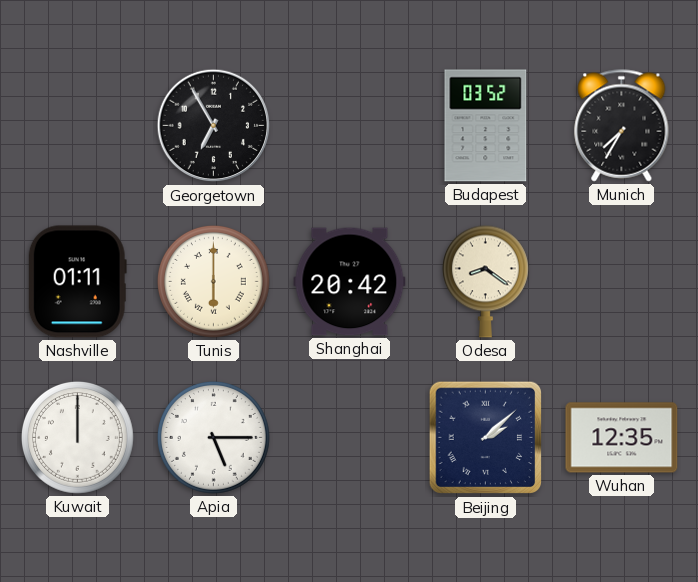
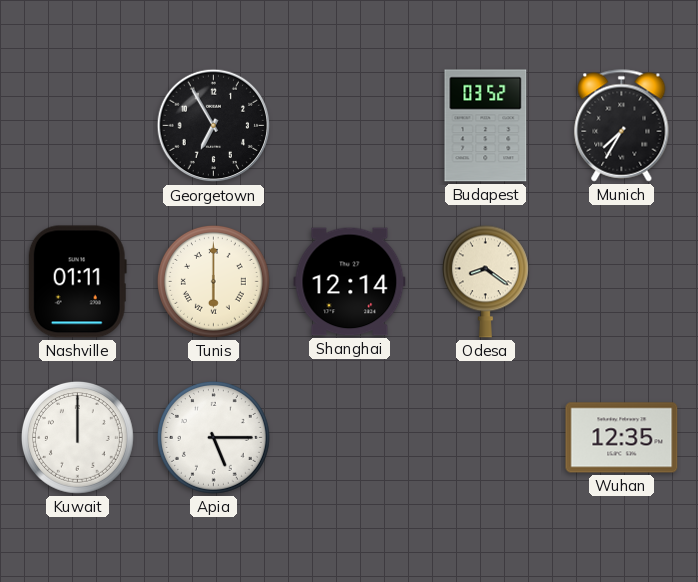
Shanghai: 20:42 -> 12:14
Beijing: 2:08 -> none
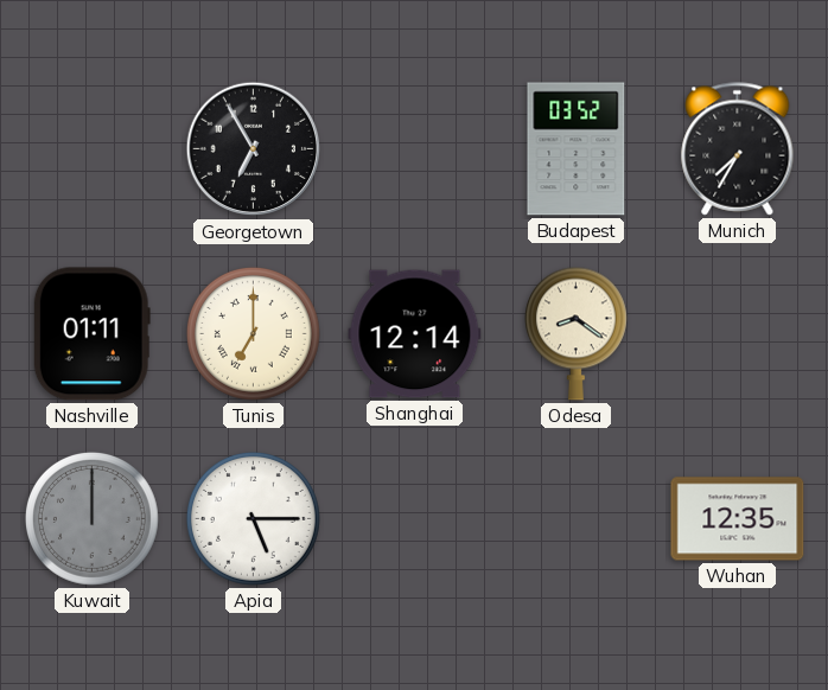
Tunis: 6:00 -> 7:00
Kuwait dial: white -> grey
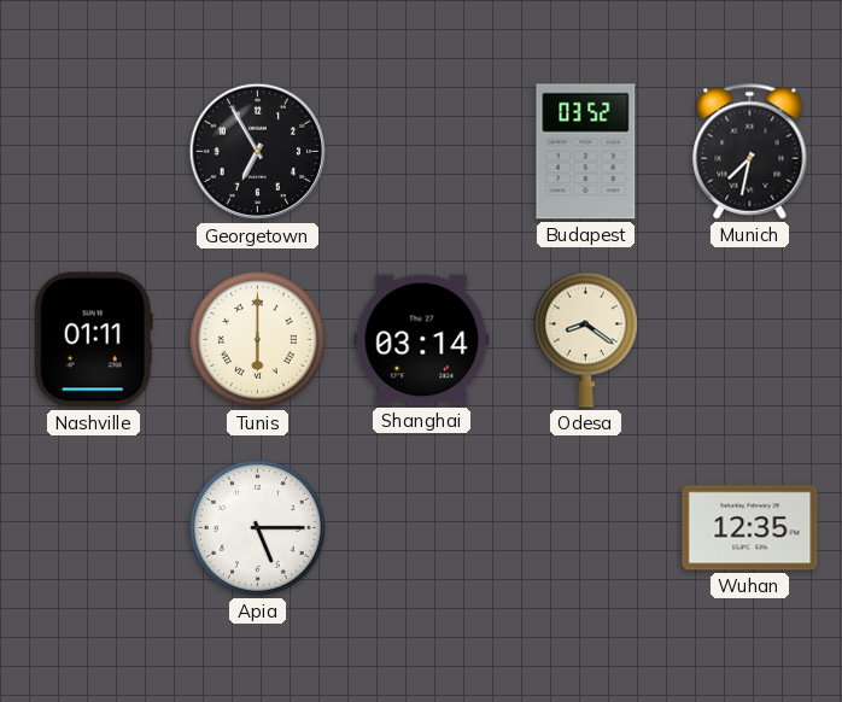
Munich: 7:35 -> 7:32
Tunis: 7:00 -> 6:00
Shanghai: 12:14 -> 03:14
Kuwait: 12:00 -> none
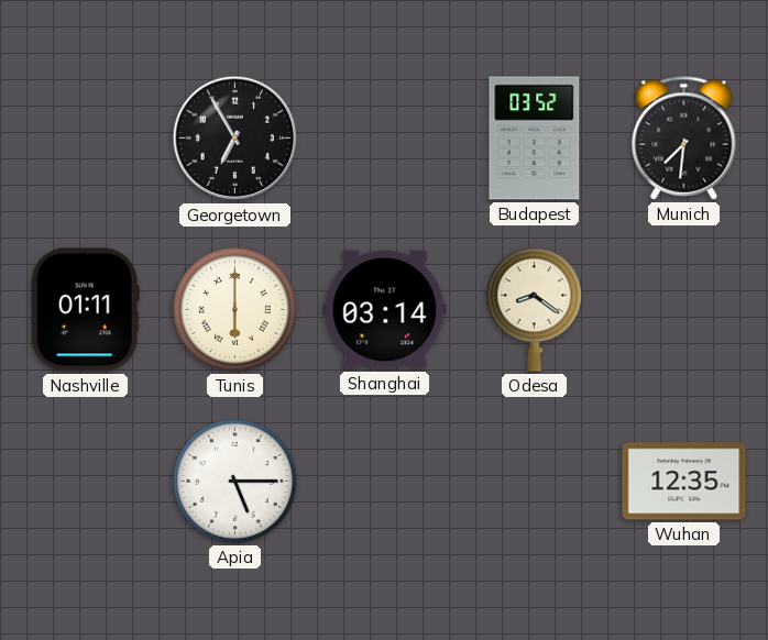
Munich: 7:32 -> 7:31
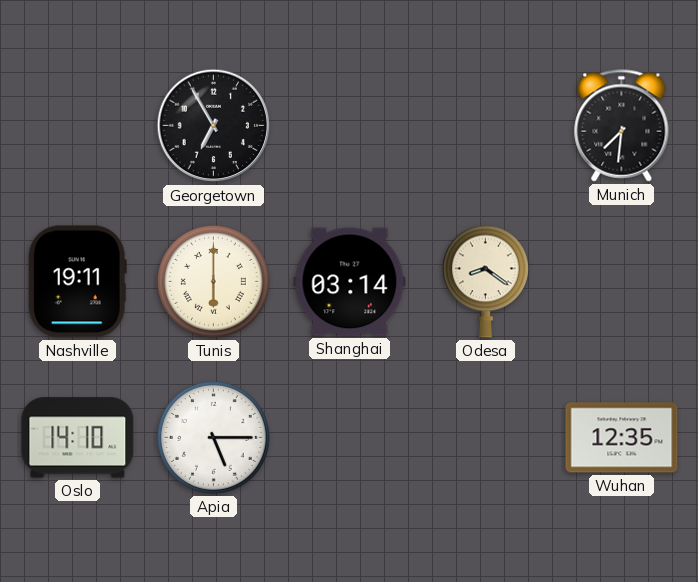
Budapest: 03:52 -> none
Nashville: 01:11 -> 19:11
Oslo: none -> 14:10
